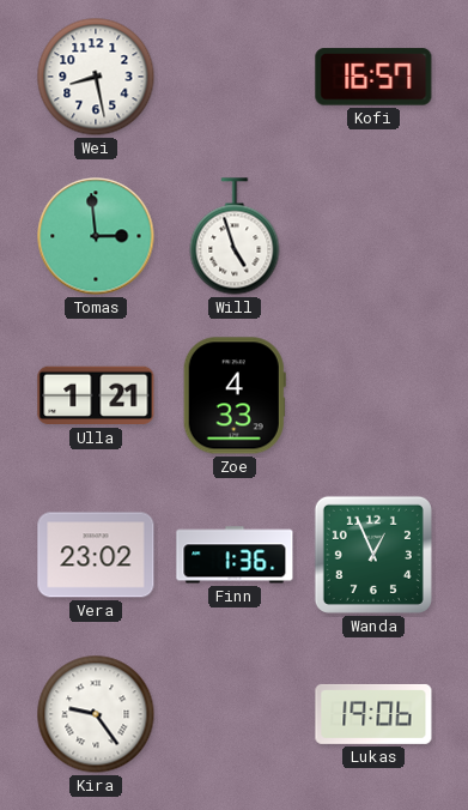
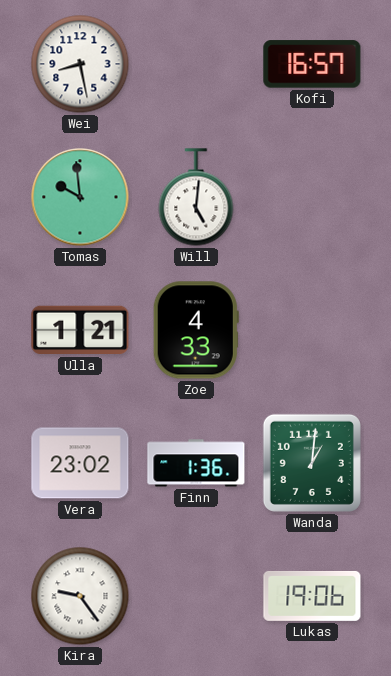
Tomas: 2:59 -> 9:59
Will: 4:57 -> 5:01
Wanda: 12:56 -> 1:01
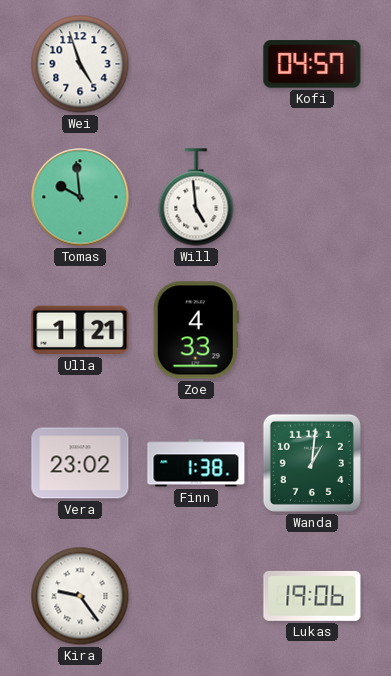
Wei: 8:28 -> 4:57
Kofi: 16:57 -> 04:57
Will: 5:01 -> 4:59
Finn: 1:36 -> 1:38
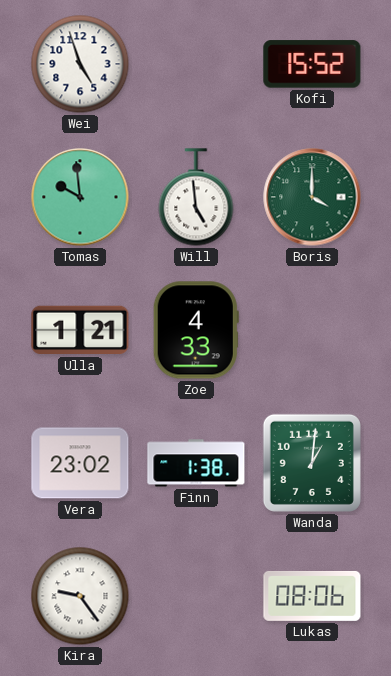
Kofi: 04:57 -> 15:52
Boris: none -> 4:00
Lukas: 19:06 -> 08:06
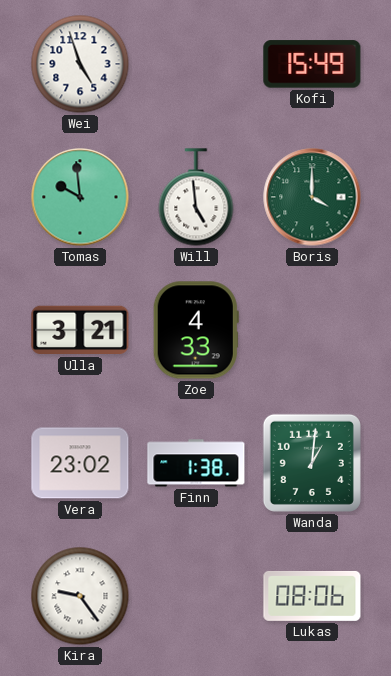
Kofi: 15:52 -> 15:49
Ulla: 1:21 -> 3:21
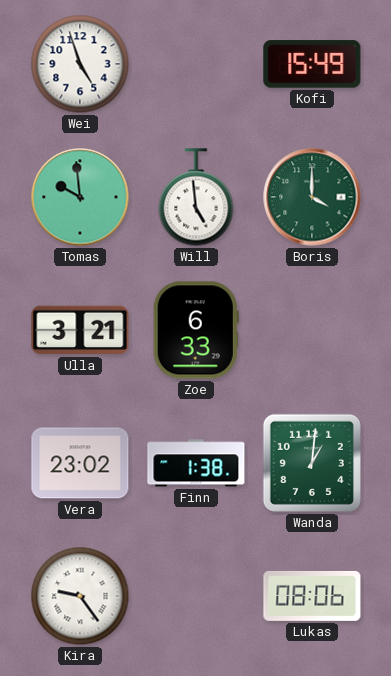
Zoe: 4:33 -> 6:33
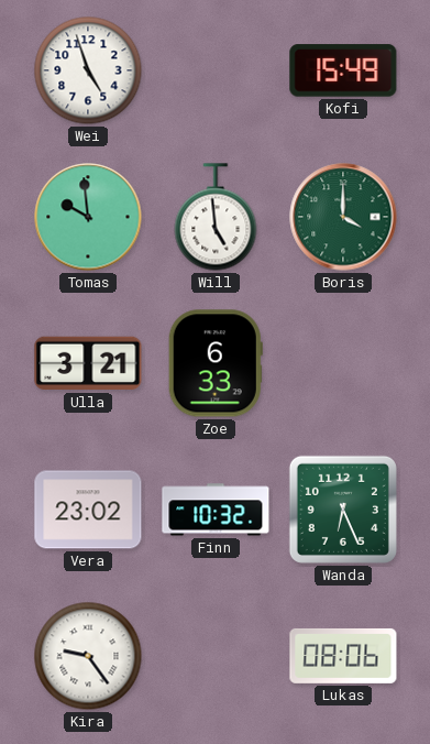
Finn: 1:38 -> 10:32
Wanda: 1:01 -> 6:26
